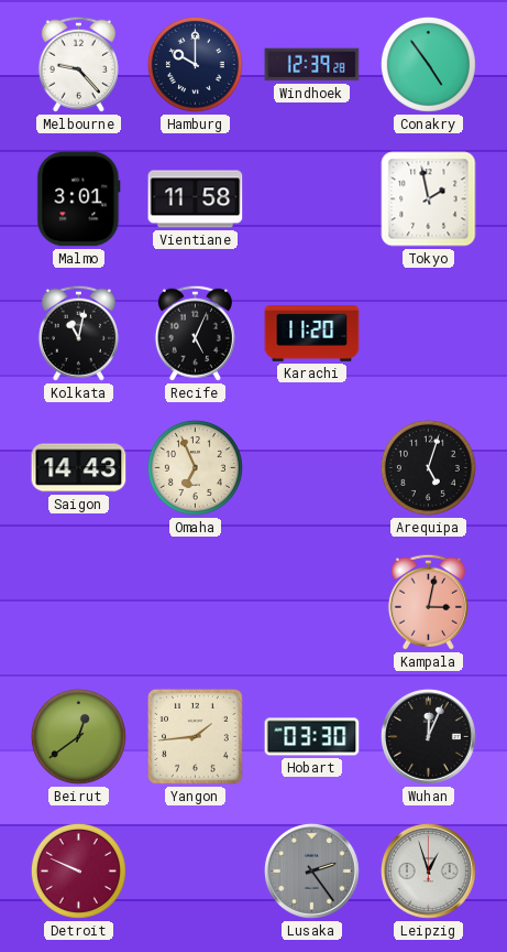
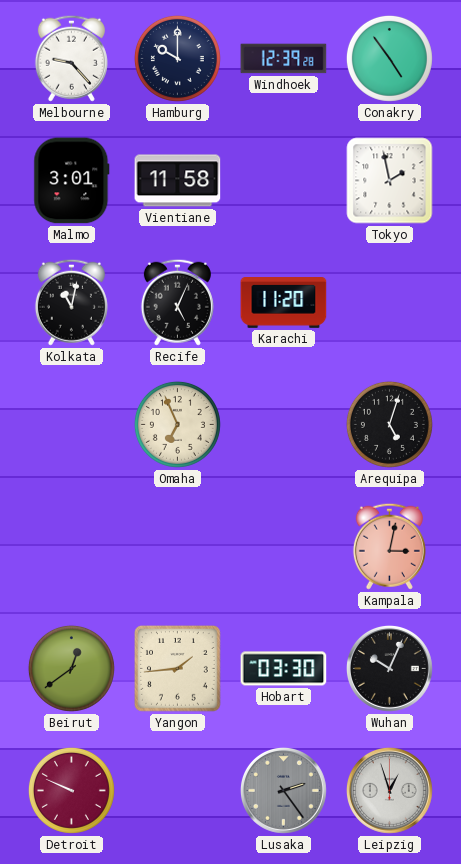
Saigon: 14:43 -> none
Wuhan: 12:04 -> 10:04
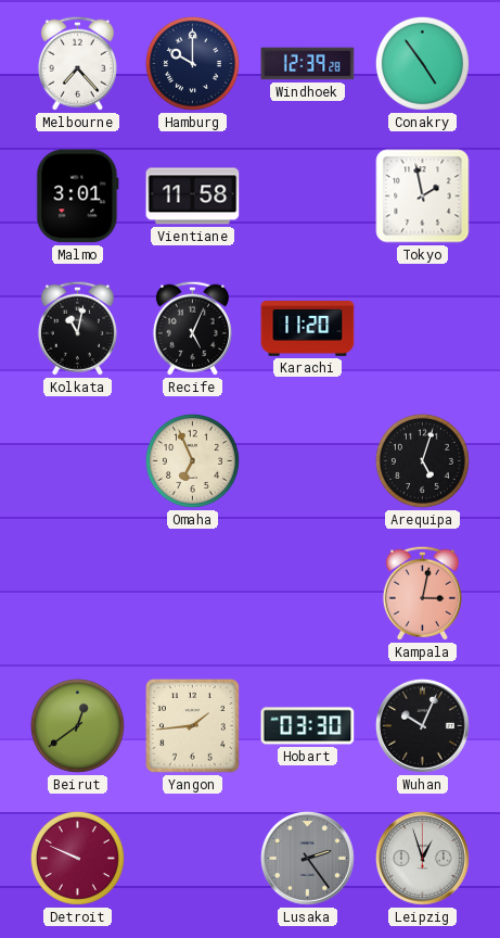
Melbourne: 9:23 -> 7:23
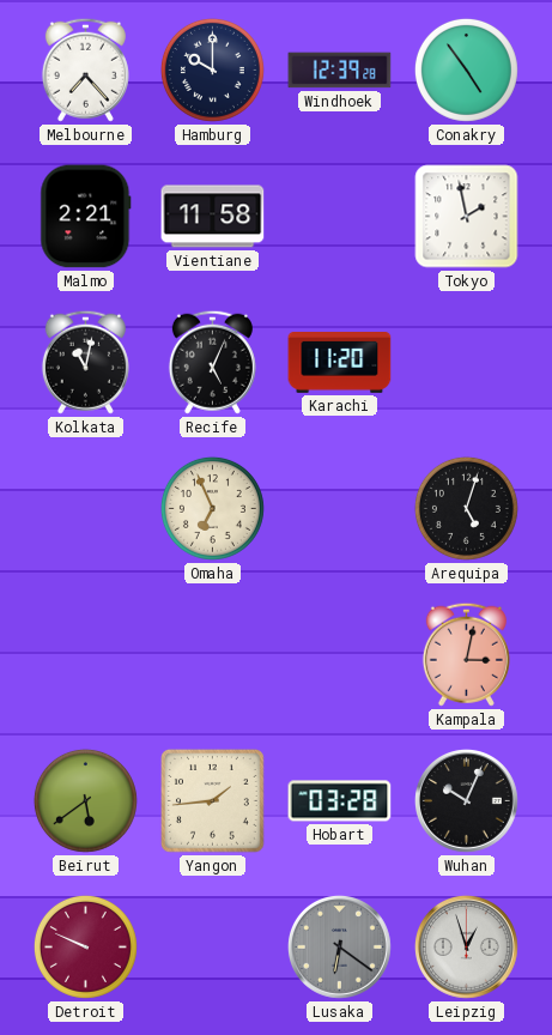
Malmo: 3:01 -> 2:21
Beirut: 12:39 -> 5:39
Hobart: 03:30 -> 03:28
Lusaka: 2:24 -> 6:21
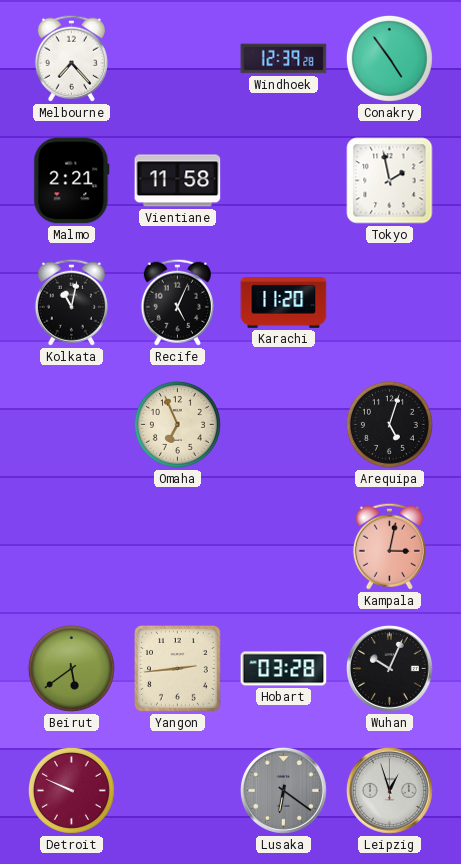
Hamburg: 10:00 -> none
Yangon: 1:44 -> 2:44
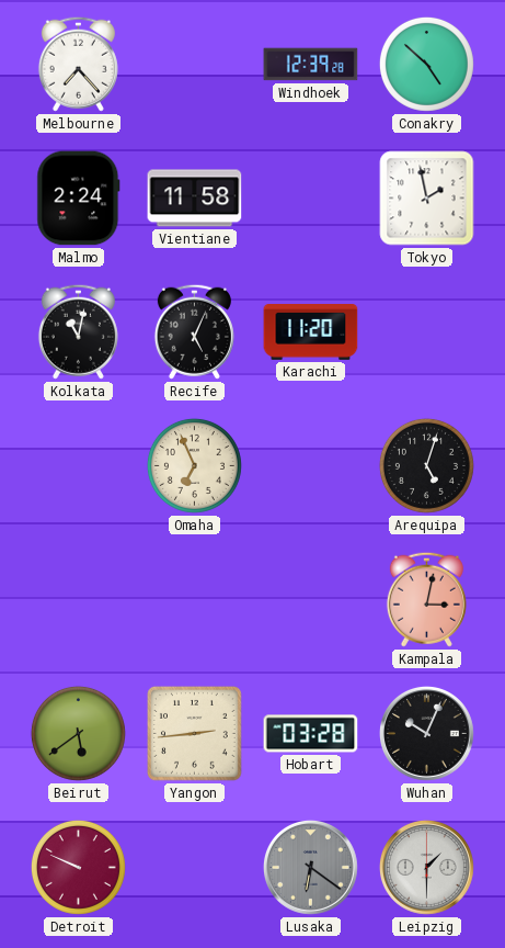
Conakry: 4:54 -> 4:52
Malmo: 2:21 -> 2:24
Leipzig: 12:57 -> 1:30
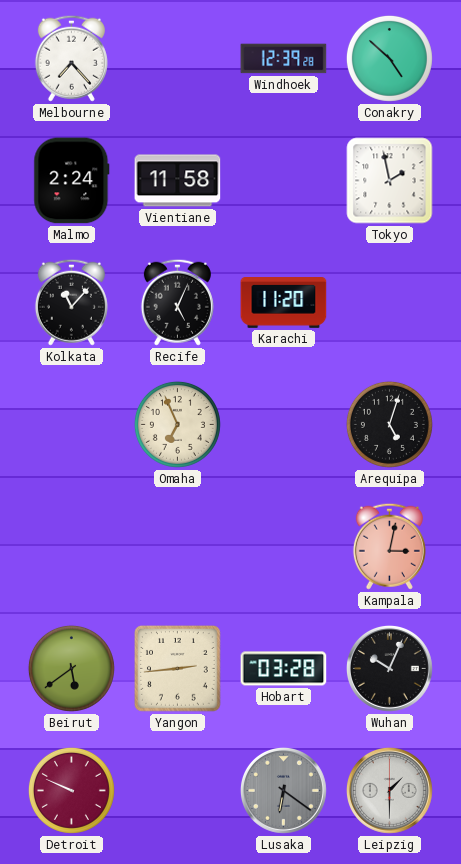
Kolkata: 11:02 -> 11:07
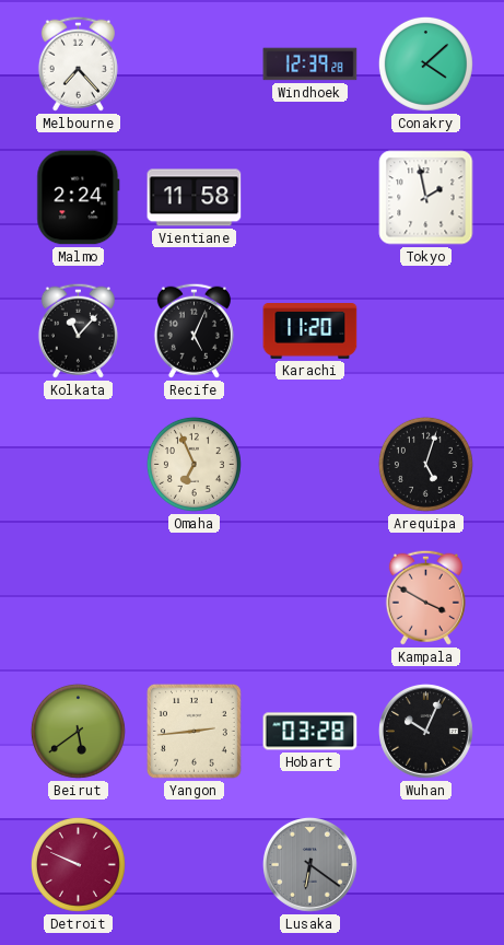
Conakry: 4:52 -> 4:08
Kampala: 3:02 -> 3:50
Leipzig: 1:30 -> none
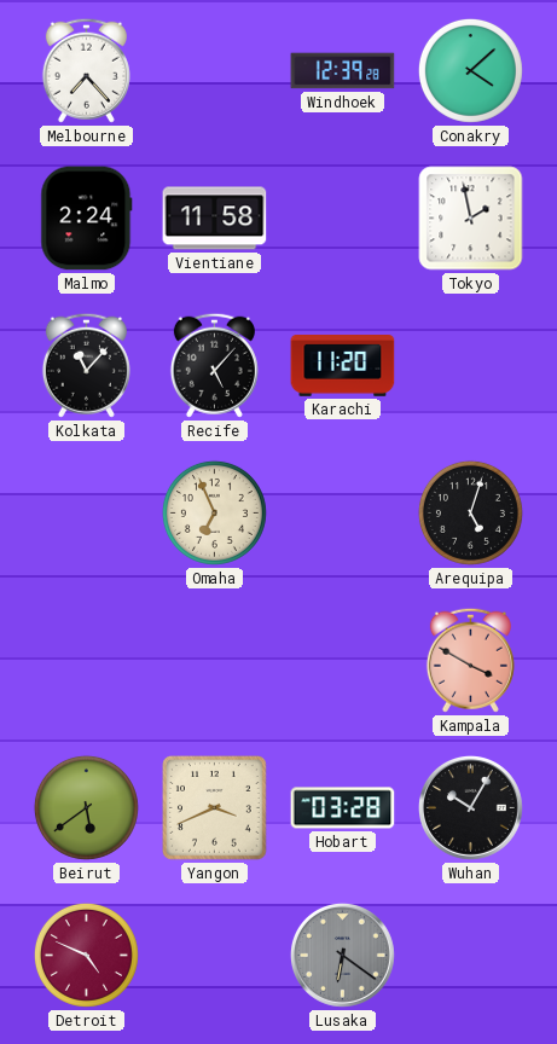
Recife: 5:04 -> 5:07
Yangon: 2:44 -> 3:41
Wuhan: 10:04 -> 10:05
Detroit: 9:49 -> 4:49
